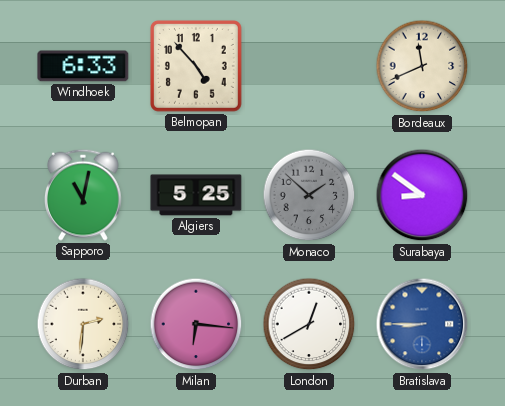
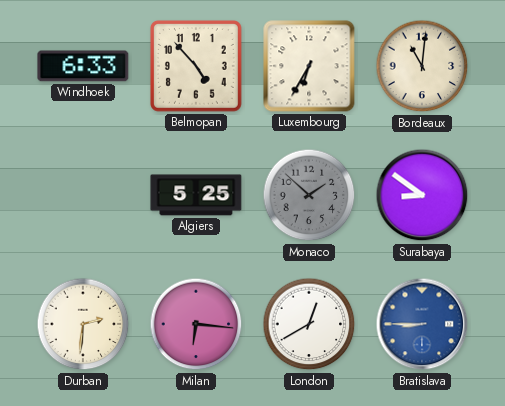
Luxembourg: none -> 6:35
Bordeaux: 11:41 -> 11:01
Sapporo: 11:02 -> none
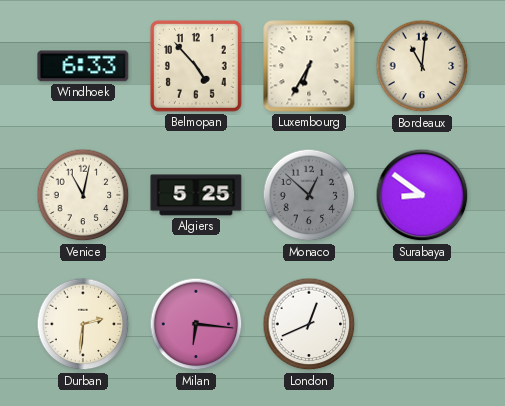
Venice: none -> 11:02
Monaco: 1:52 -> 12:52
London: 12:40 -> 12:41
Bratislava: 8:45 -> none
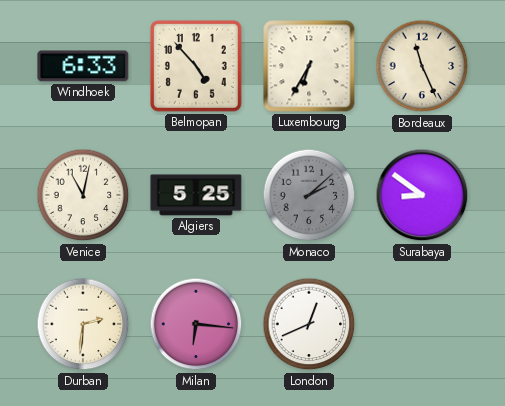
Bordeaux: 11:01 -> 11:26
Monaco: 12:52 -> 2:08
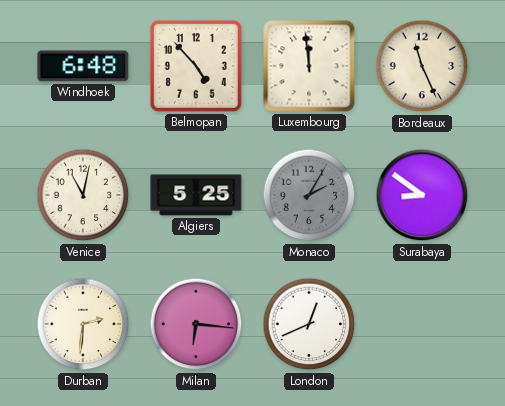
Windhoek: 6:33 -> 6:48
Luxembourg: 6:35 -> 11:59
Monaco: 2:08 -> 2:05
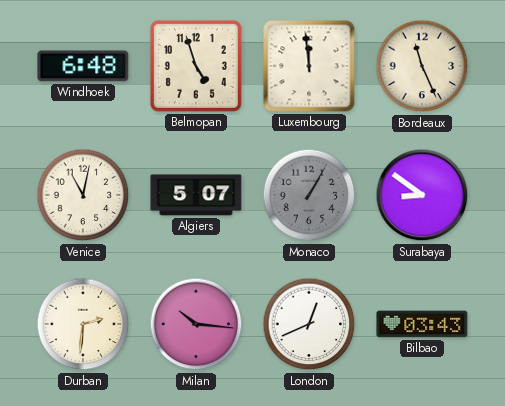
Belmopan: 4:53 -> 4:57
Algiers: 5:25 -> 5:07
Monaco: 2:05 -> 1:05
Milan: 6:16 -> 10:16
Bilbao: none -> 03:43
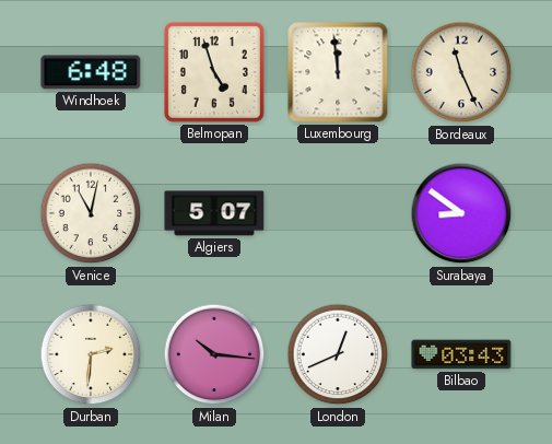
Monaco: 1:05 -> none
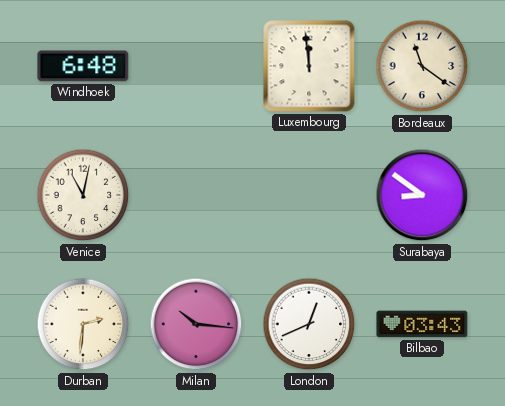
Belmopan: 4:57 -> none
Bordeaux: 11:26 -> 11:21
Algiers: 5:07 -> none
